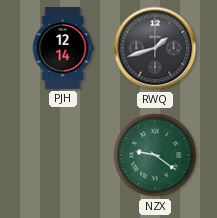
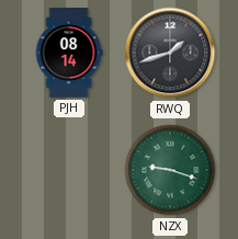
PJH: 12:14 -> 08:14
NZX: 9:21 -> 9:18
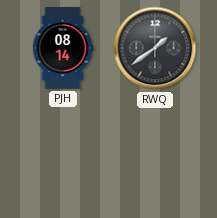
RWQ: 1:42 -> 1:39
NZX: 9:18 -> none
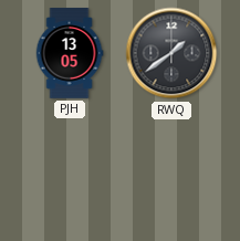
PJH: 08:14 -> 13:05
